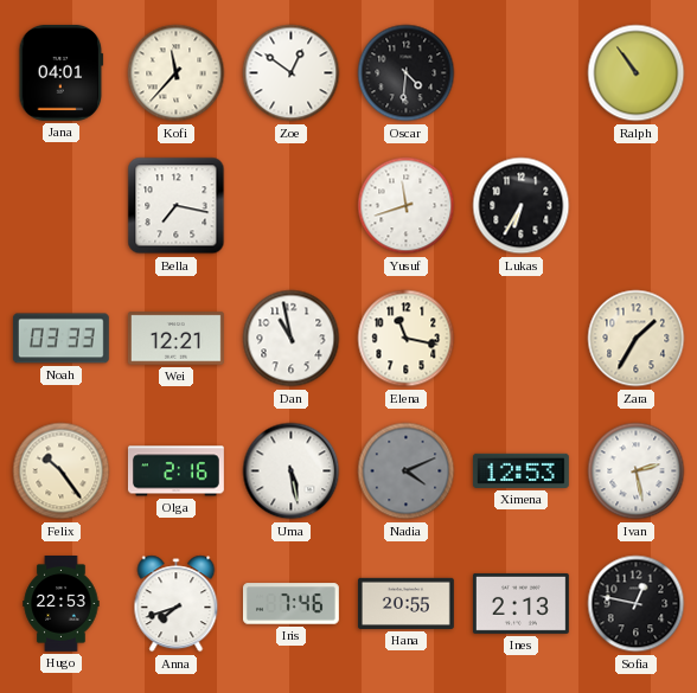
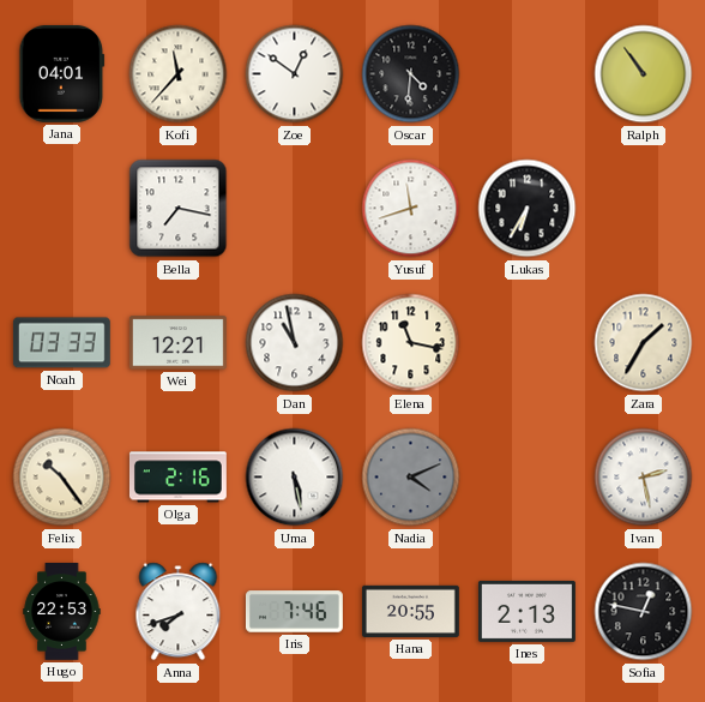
Ximena: 12:53 -> none
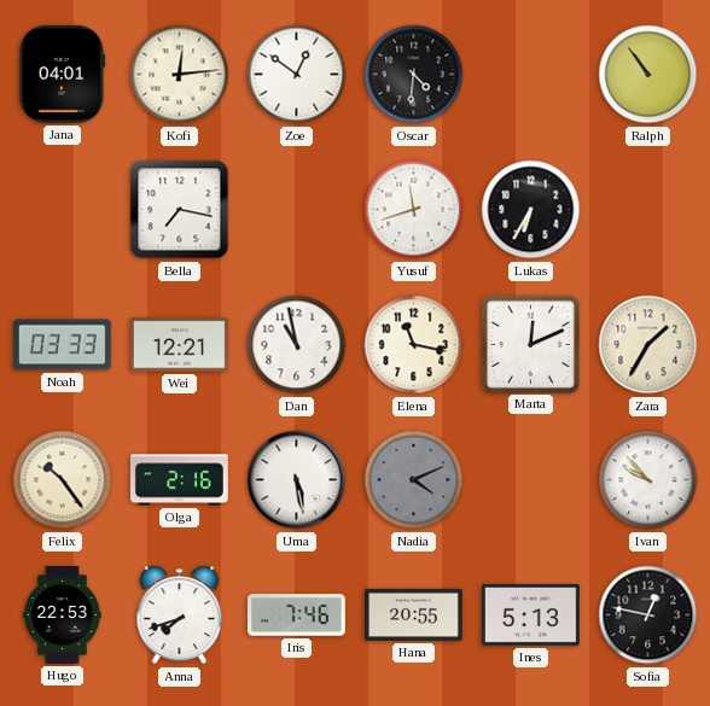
Kofi: 11:37 -> 12:14
Marta: none -> 12:11
Ivan: 2:28 -> 9:53
Ines: 2:13 -> 5:13
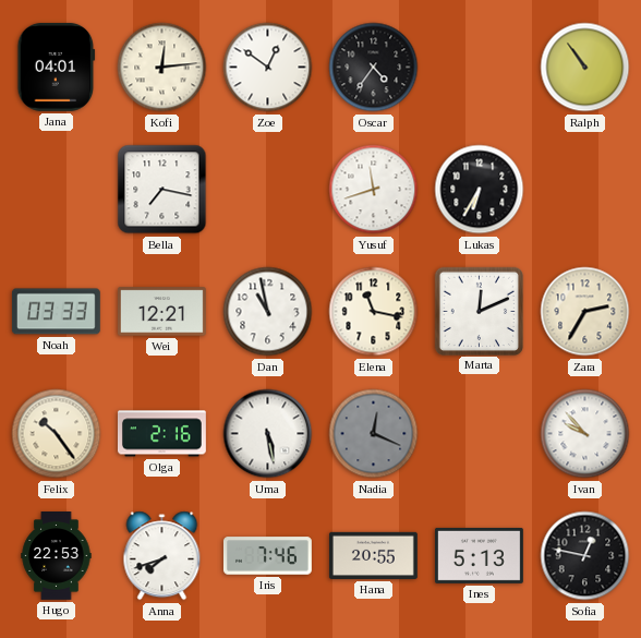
Oscar: 4:31 -> 4:36
Zara: 1:35 -> 2:35
Nadia: 4:11 -> 12:19
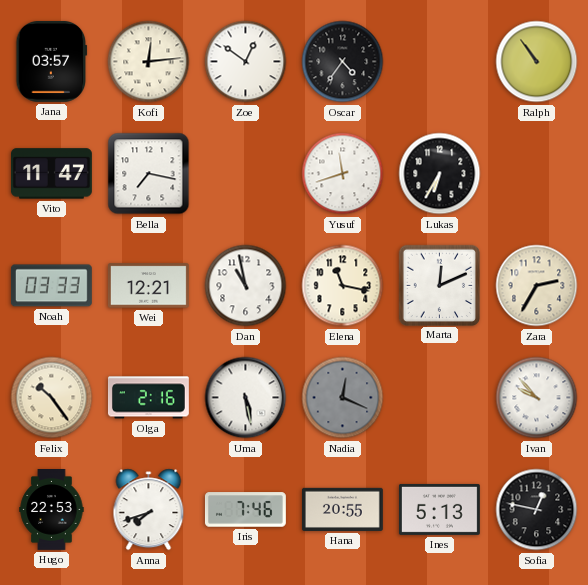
Jana: 04:01 -> 03:57
Vito: none -> 11:47
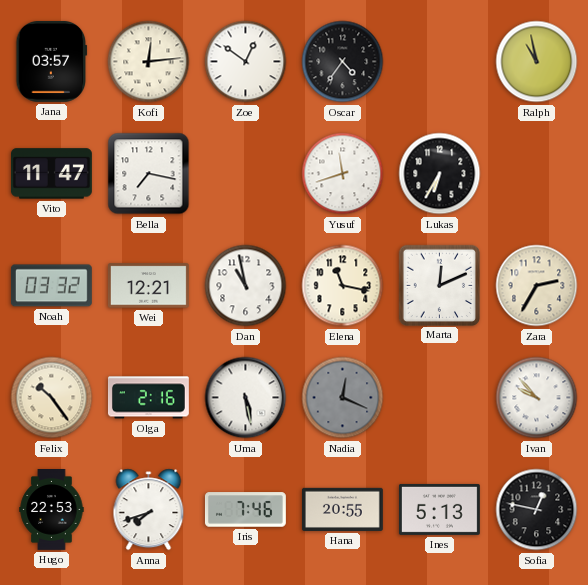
Ralph: 10:54 -> 10:58
Noah: 03:33 -> 03:32
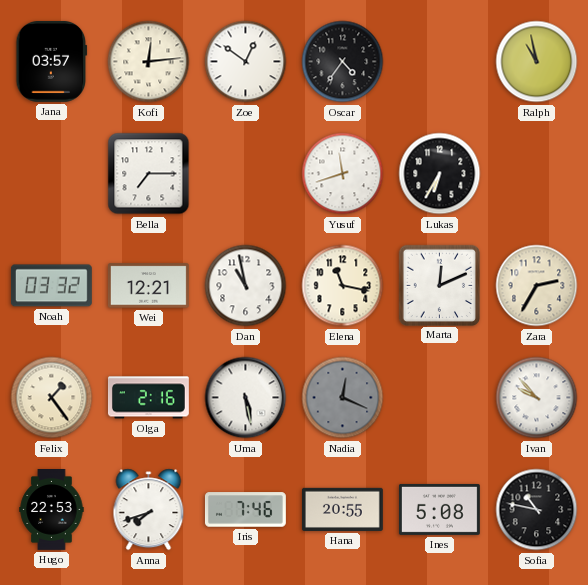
Vito: 11:47 -> none
Bella: 7:17 -> 7:15
Felix: 10:24 -> 1:24
Ines: 5:13 -> 5:08
Sofia: 12:47 -> 10:47
